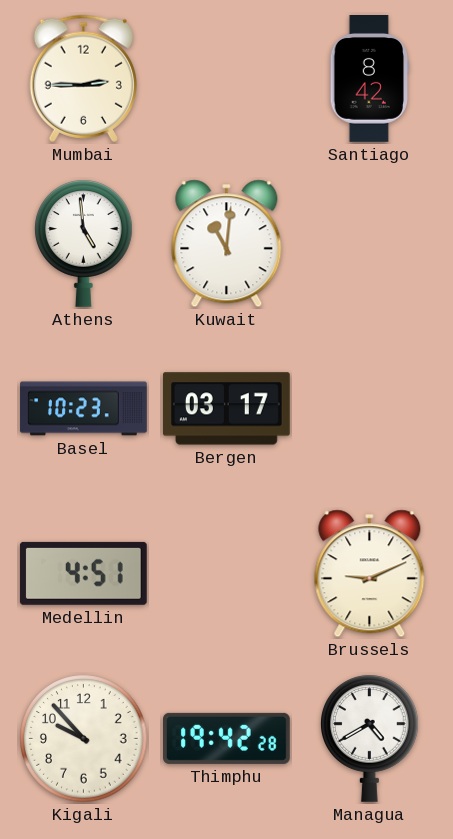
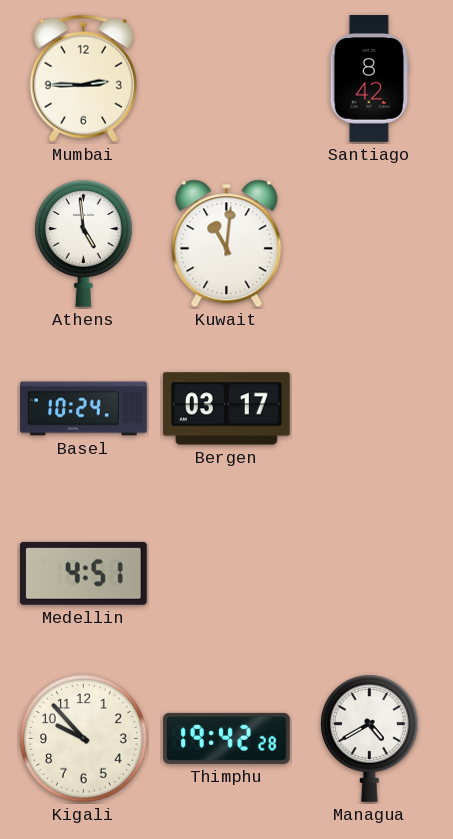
Basel: 10:23 -> 10:24
Brussels: 9:11 -> none
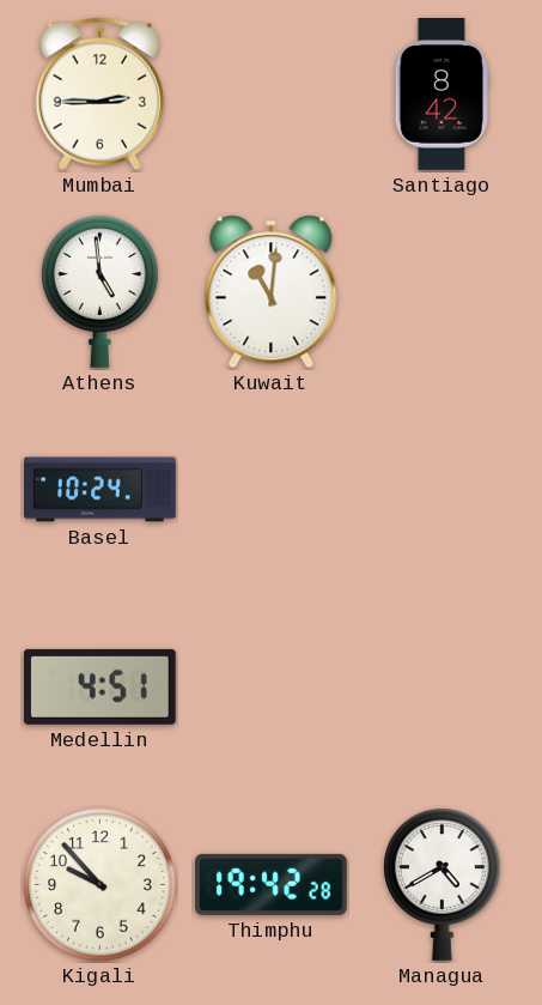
Bergen: 03:17 -> none
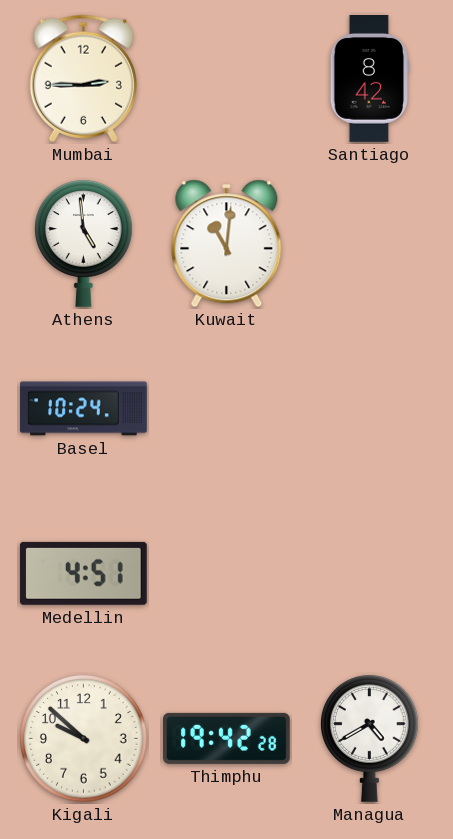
Kigali: 9:53 -> 9:52
